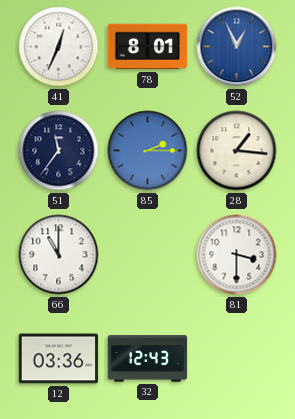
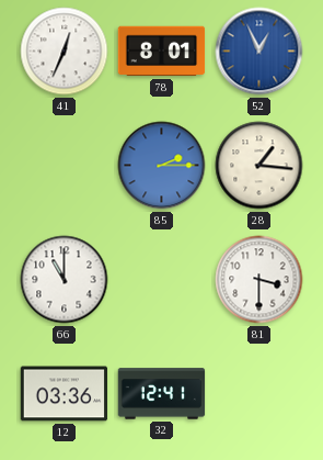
51: 11:36 -> none
32: 12:43 -> 12:41
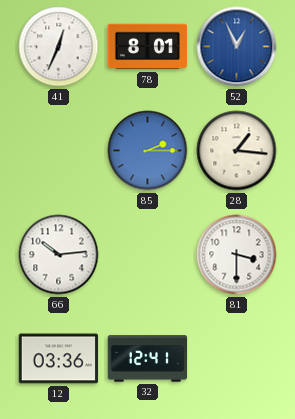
66: 11:00 -> 10:14
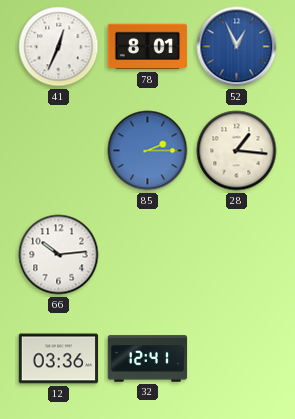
81: 3:30 -> none
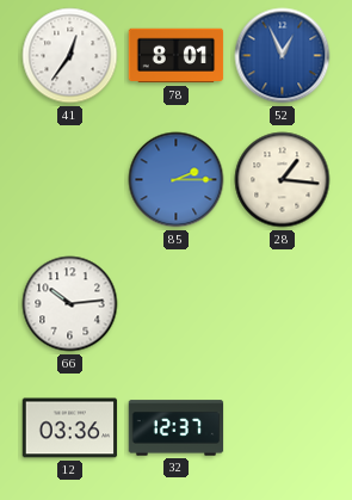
41: 12:34 -> 12:36
32: 12:41 -> 12:37
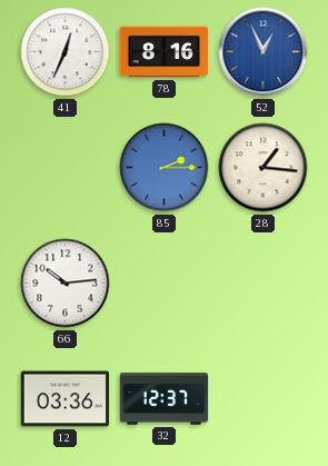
41: 12:36 -> 12:34
78: 8:01 -> 8:16
